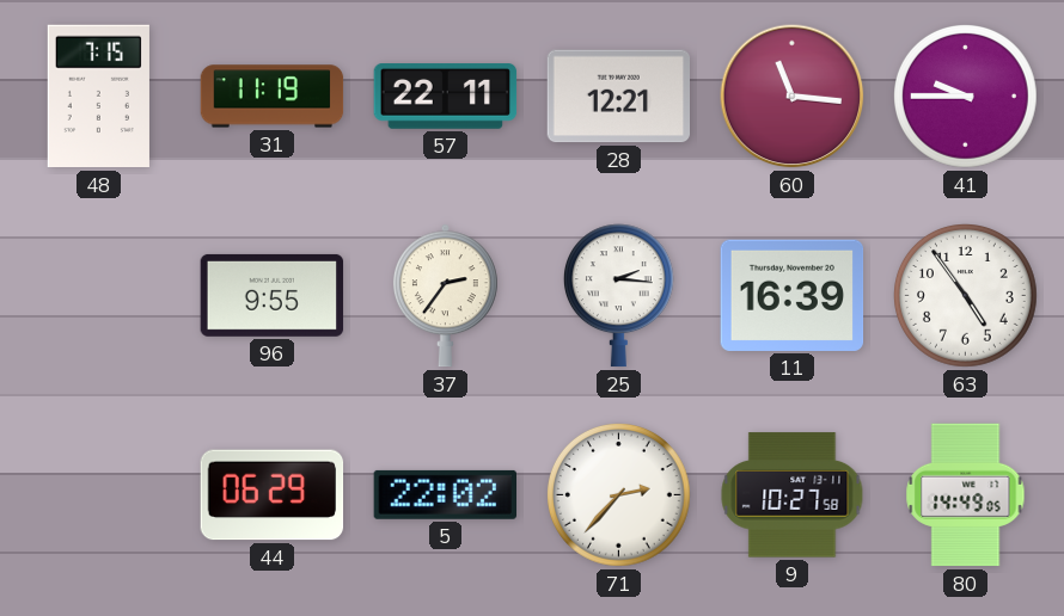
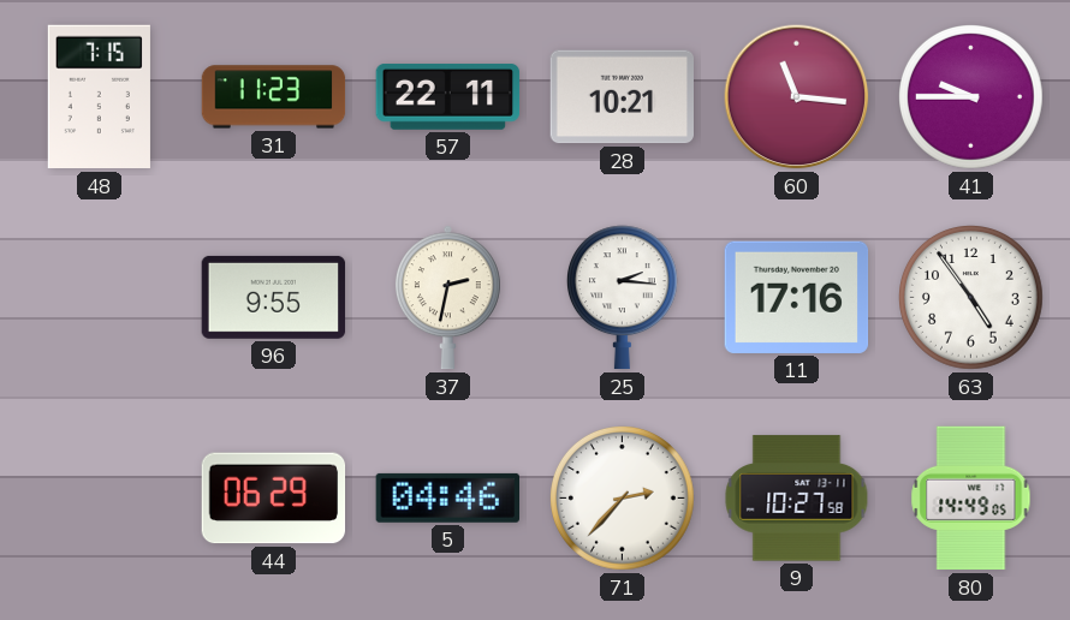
31: 11:19 -> 11:23
28: 12:21 -> 10:21
37: 2:36 -> 2:32
11: 16:39 -> 17:16
5: 22:02 -> 04:46
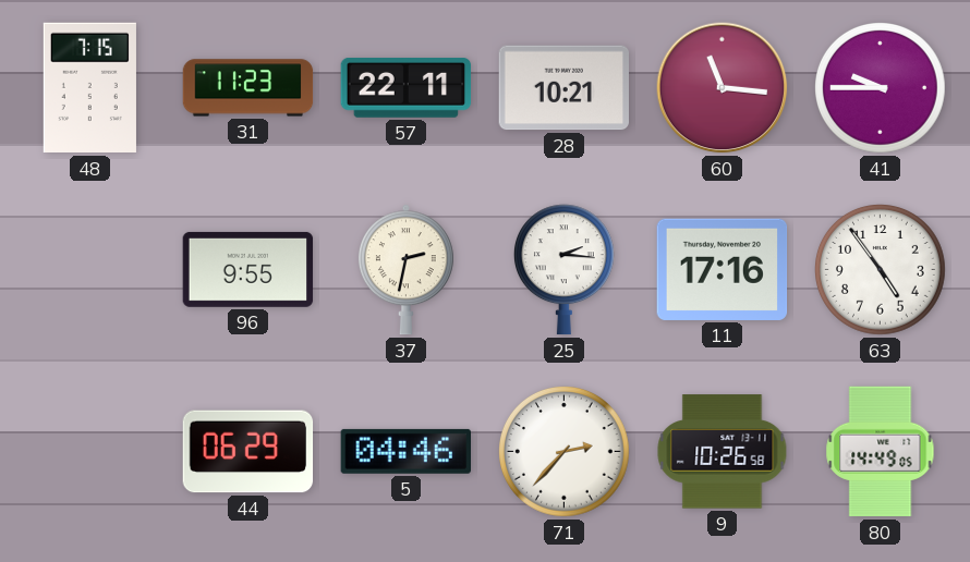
9: 10:27 -> 10:26
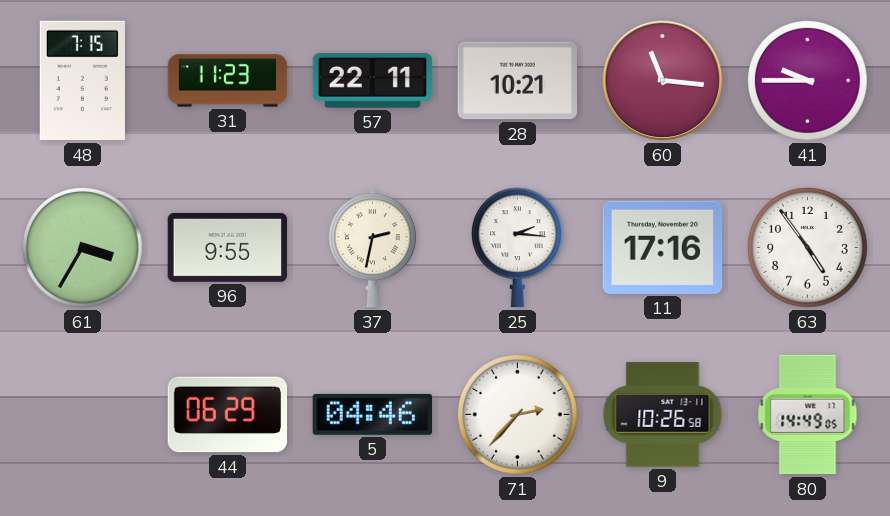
61: none -> 3:35
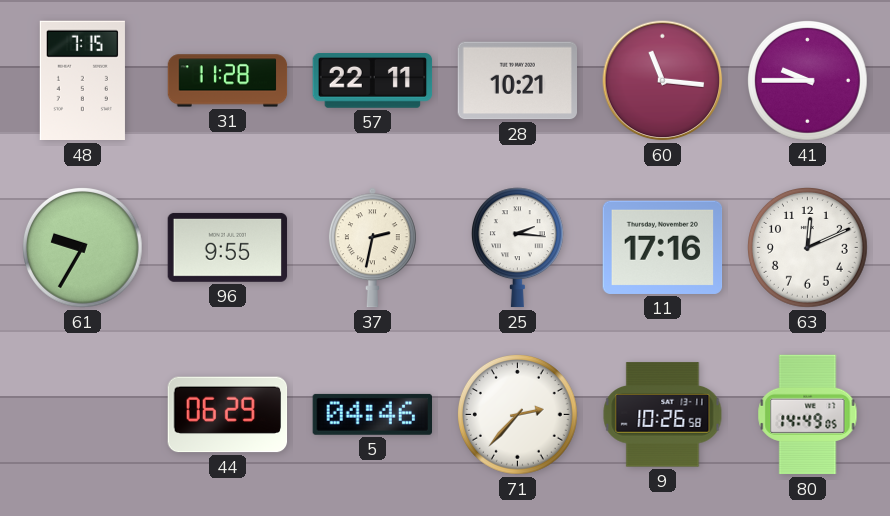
31: 11:23 -> 11:28
61: 3:35 -> 9:35
63: 4:54 -> 12:11
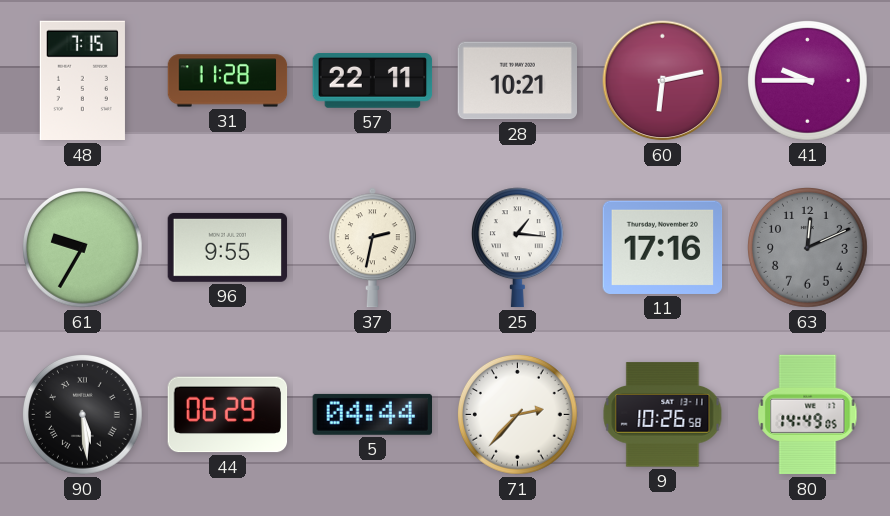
60: 11:16 -> 6:13
25: 2:16 -> 1:16
63 dial: white -> grey
90: none -> 5:29
5: 04:46 -> 04:44
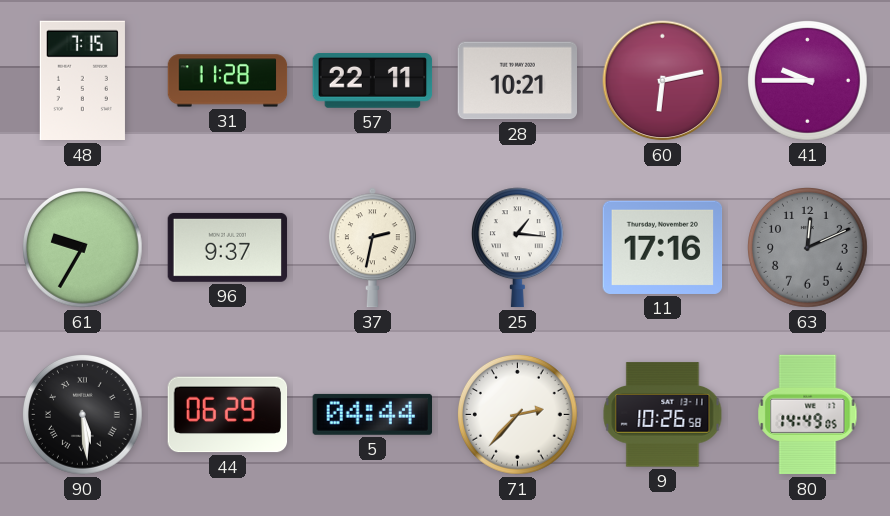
96: 9:55 -> 9:37
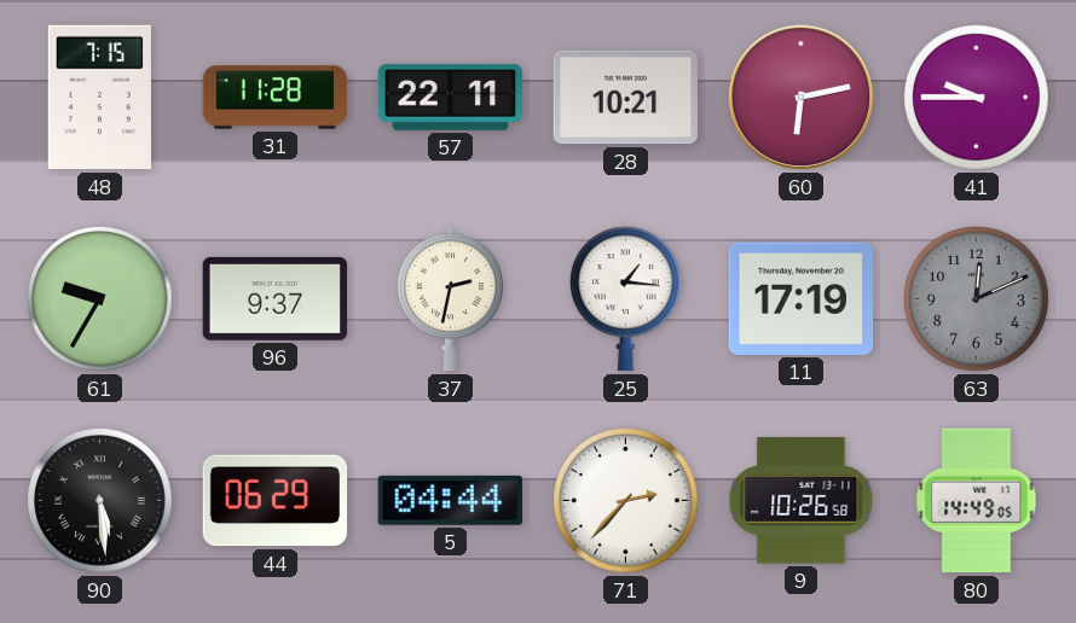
11: 17:16 -> 17:19
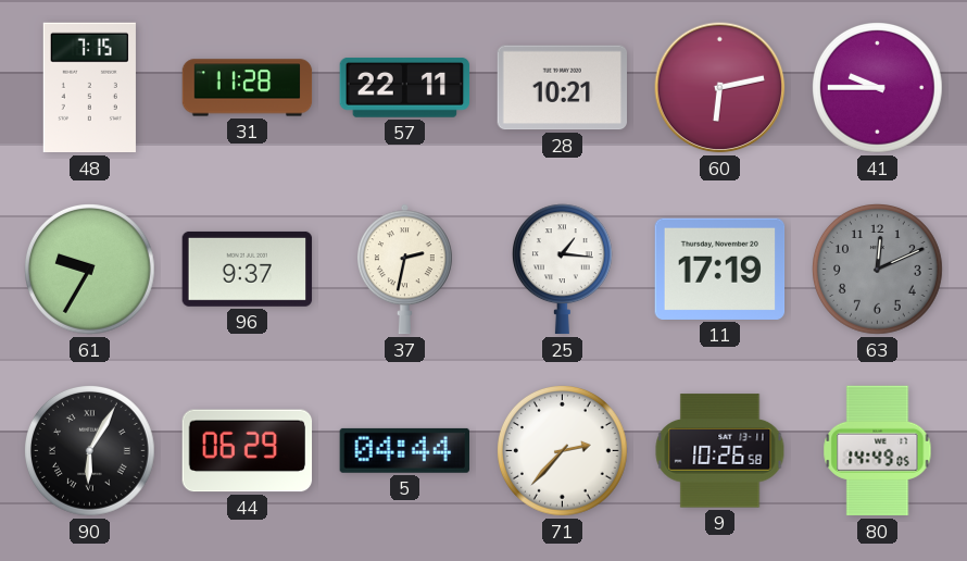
90: 5:29 -> 6:05
